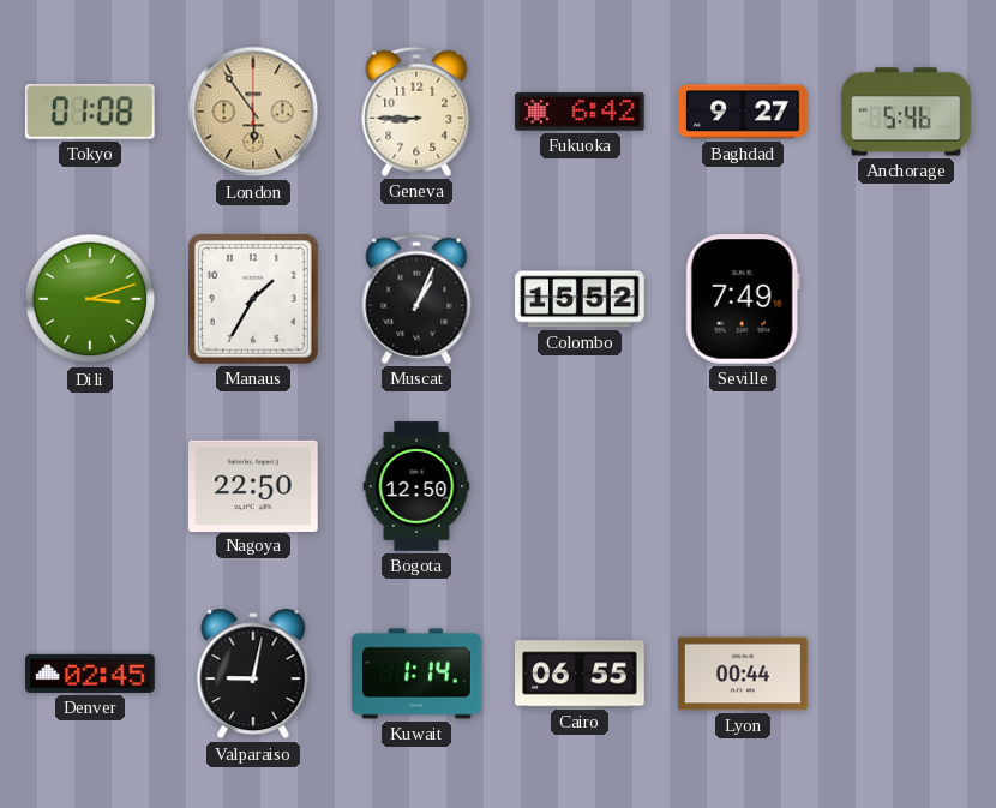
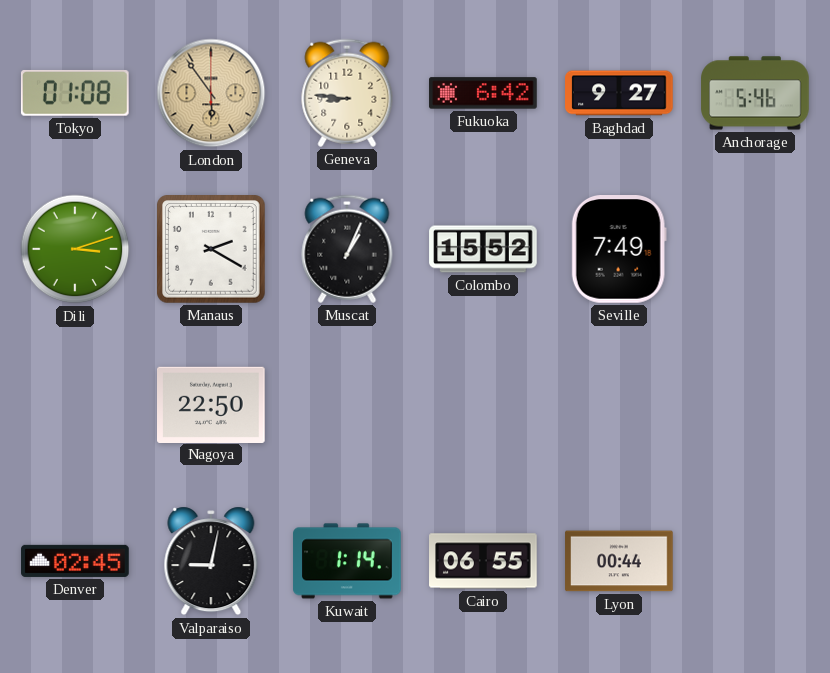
Geneva: 8:45 -> 8:46
Manaus: 1:35 -> 2:20
Bogota: 12:50 -> none
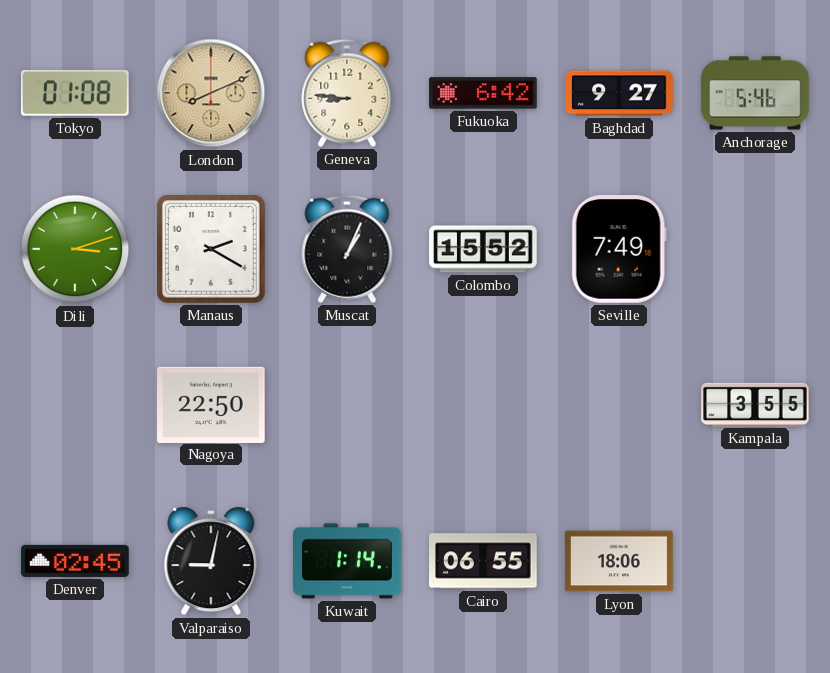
London: 5:54 -> 8:11
Kampala: none -> 3:55
Lyon: 00:44 -> 18:06
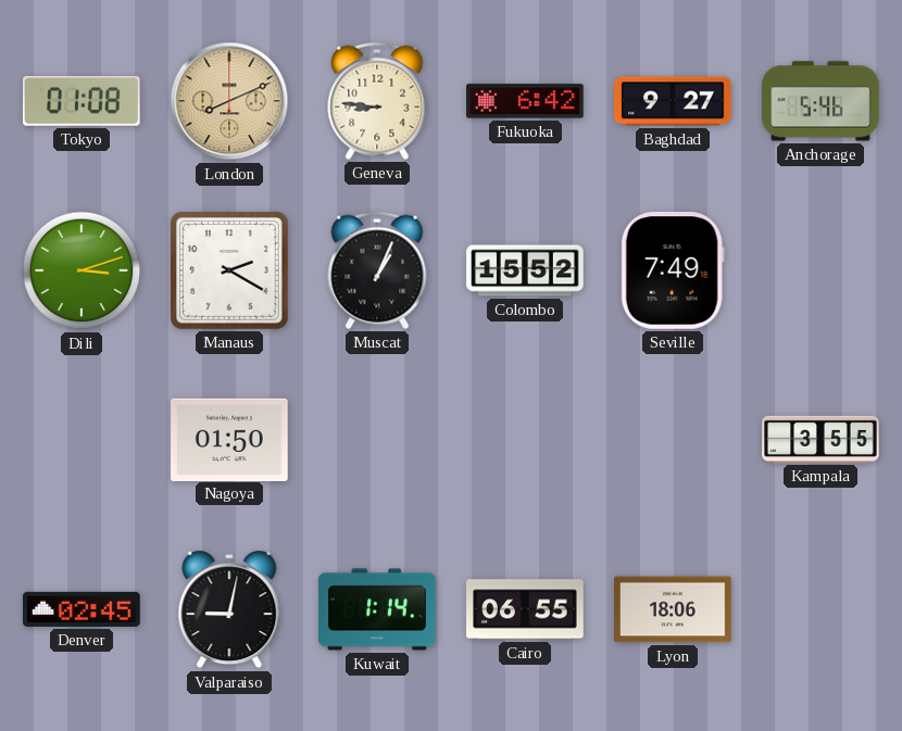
Nagoya: 22:50 -> 01:50
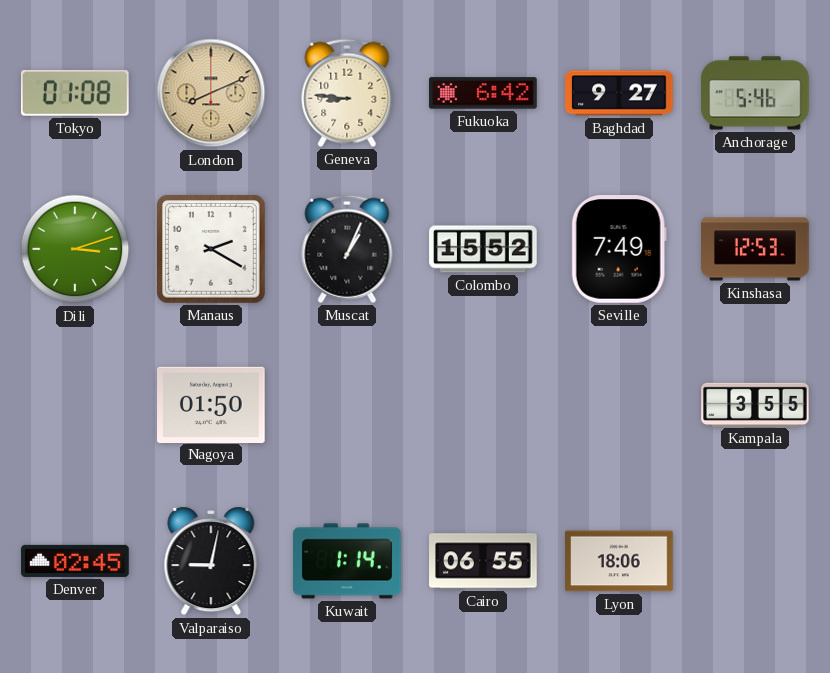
Kinshasa: none -> 12:53
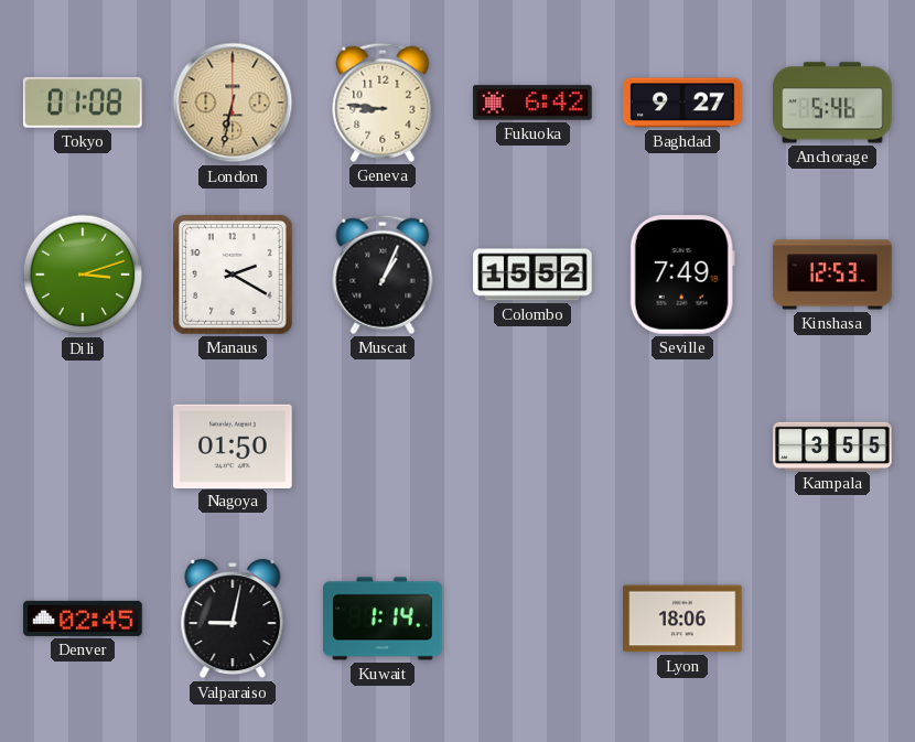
London: 8:11 -> 6:32
Cairo: 06:55 -> none
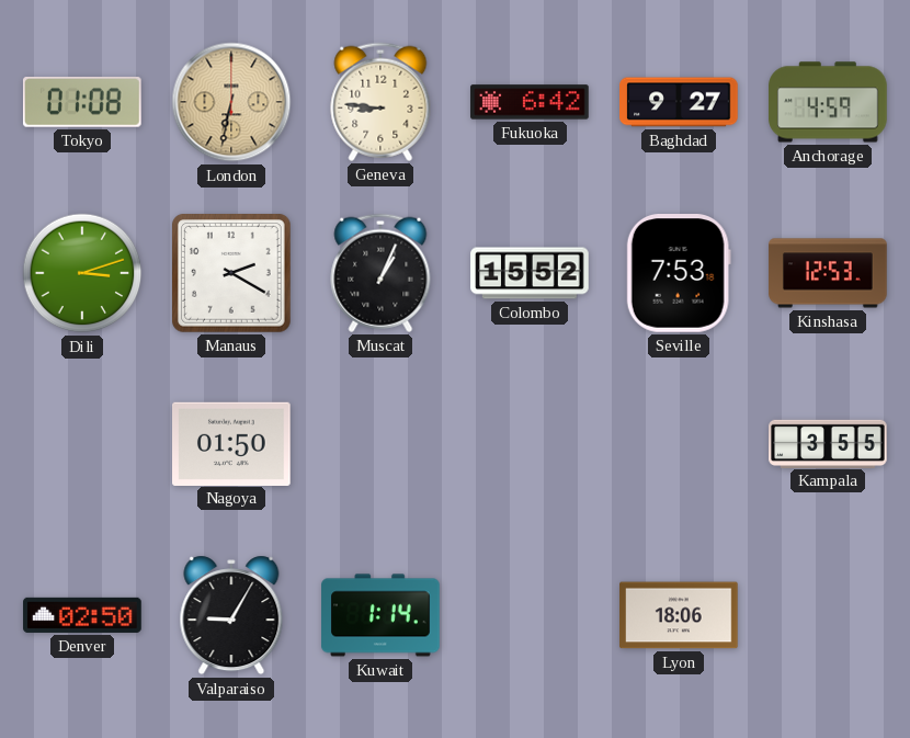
Anchorage: 5:46 -> 4:59
Seville: 7:49 -> 7:53
Denver: 02:45 -> 02:50
Valparaiso: 9:02 -> 9:05
